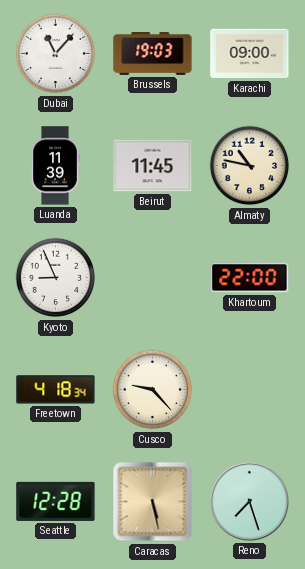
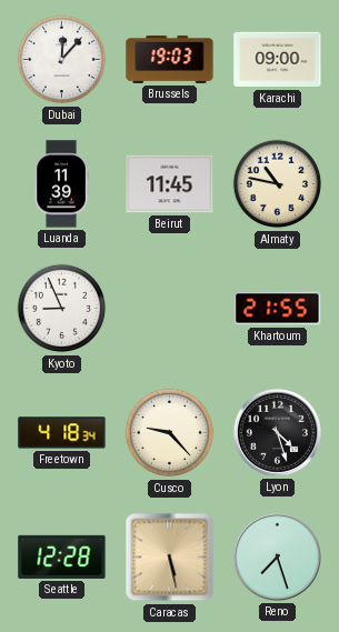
Dubai: 11:07 -> 12:07
Khartoum: 22:00 -> 21:55
Lyon: none -> 4:27
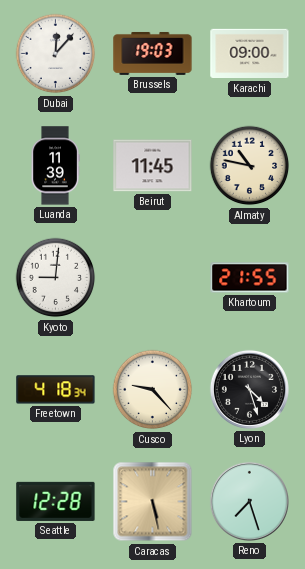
Kyoto: 8:56 -> 9:01
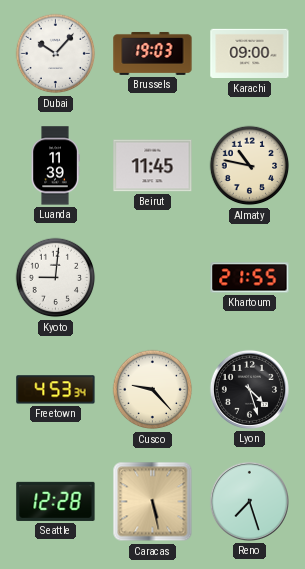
Dubai: 12:07 -> 10:07
Freetown: 4:18 -> 4:53
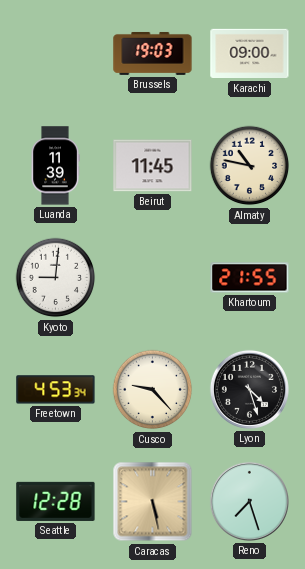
Dubai: 10:07 -> none
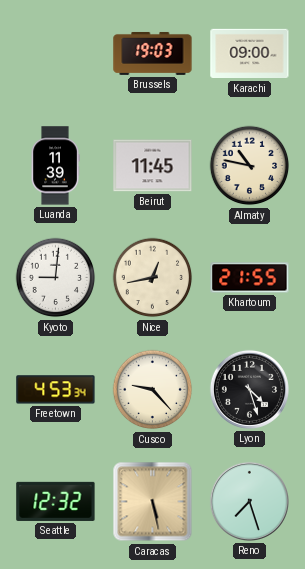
Nice: none -> 12:43
Seattle: 12:28 -> 12:32
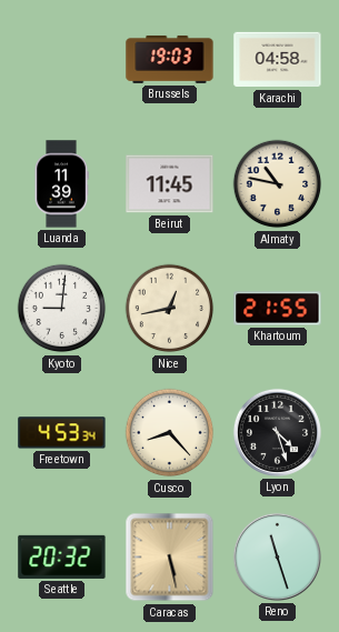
Karachi: 09:00 -> 04:58
Cusco: 9:23 -> 8:23
Seattle: 12:32 -> 20:32
Reno: 7:27 -> 11:27
